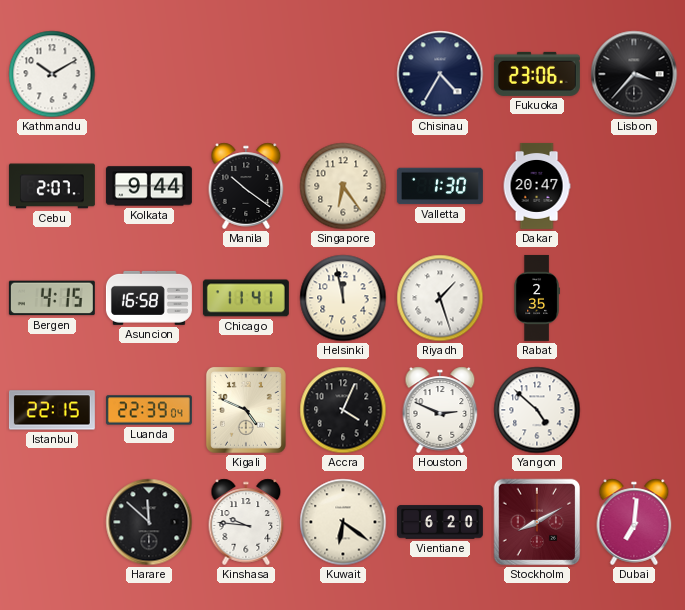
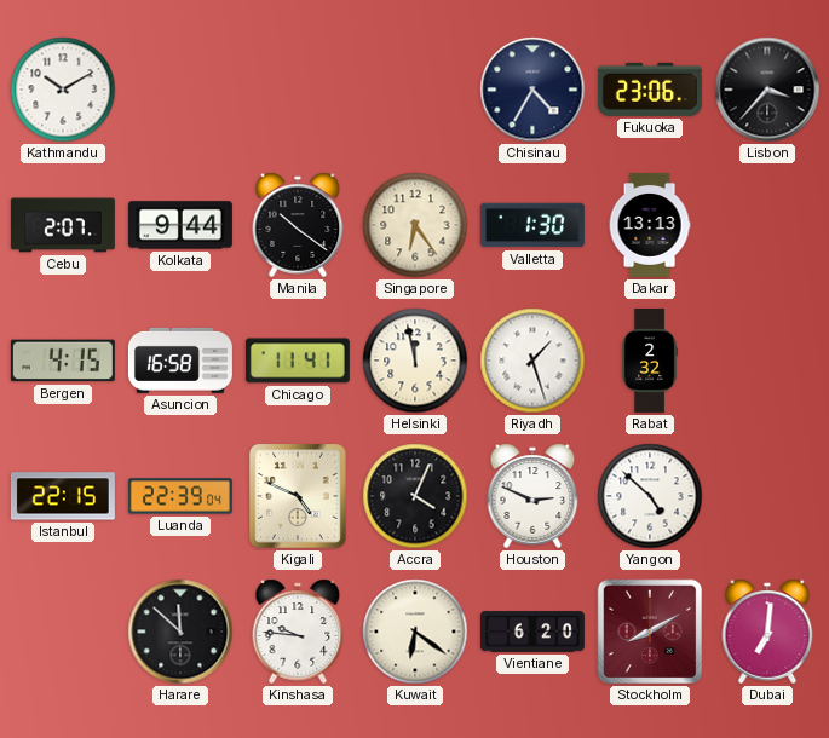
Dakar: 20:47 -> 13:13
Rabat: 2:35 -> 2:32
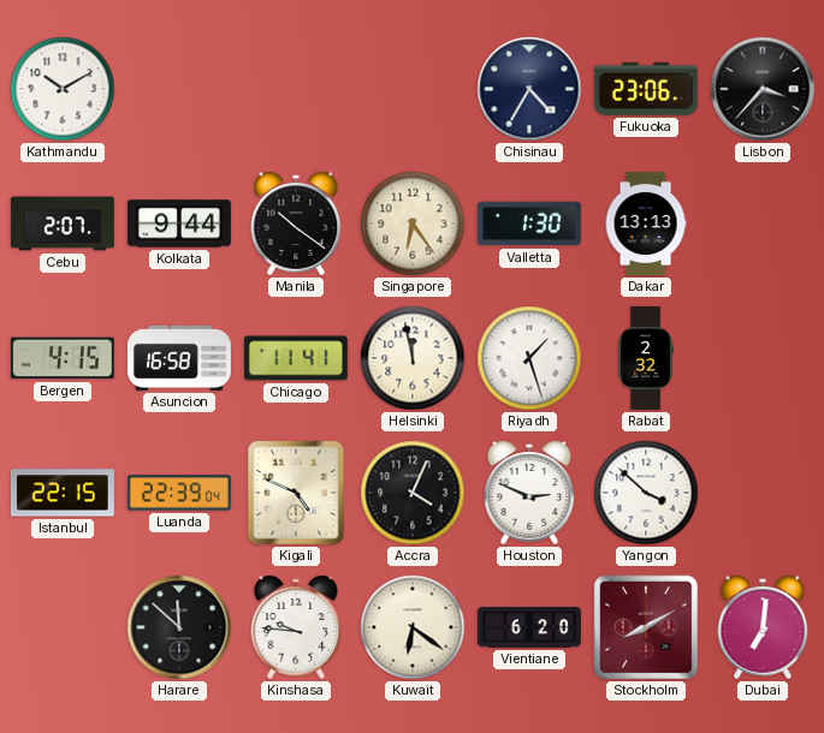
Yangon: 4:52 -> 3:52
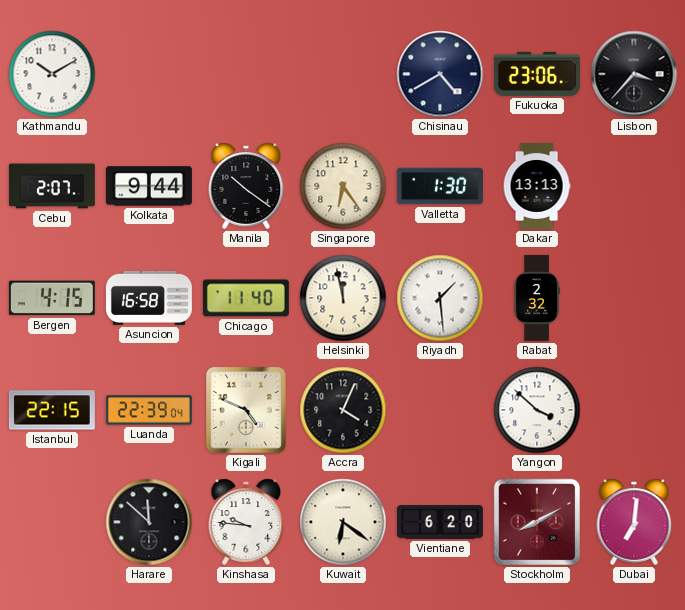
Chisinau: 4:35 -> 4:40
Chicago: 11:41 -> 11:40
Riyadh: 1:27 -> 1:29
Houston: 2:49 -> none
